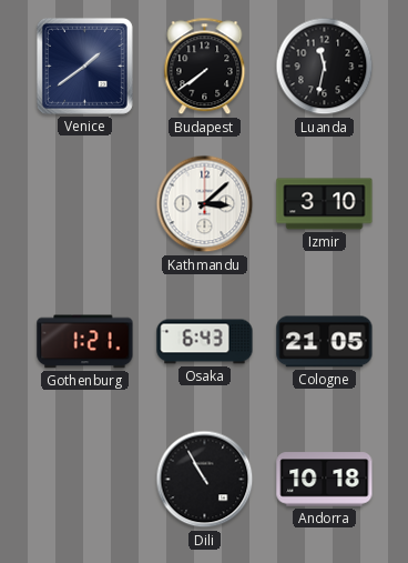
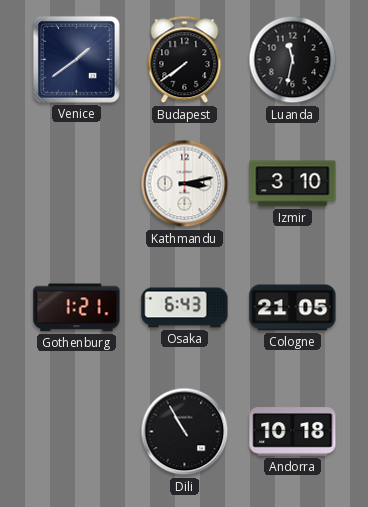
Kathmandu: 3:08 -> 3:13
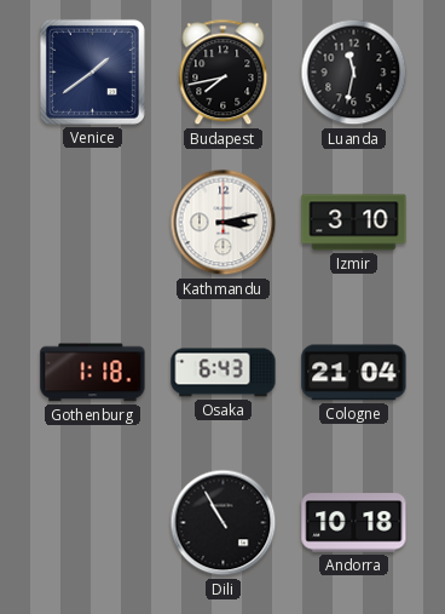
Budapest: 7:39 -> 7:43
Gothenburg: 1:21 -> 1:18
Cologne: 21:05 -> 21:04
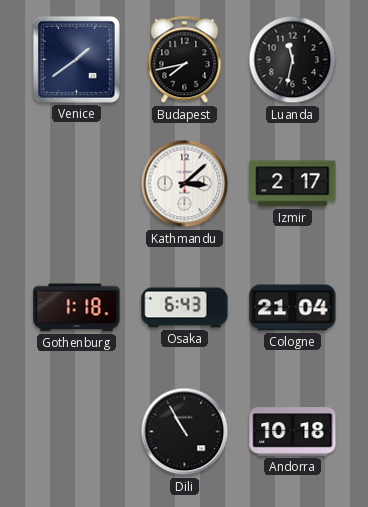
Kathmandu: 3:13 -> 3:08
Izmir: 3:10 -> 2:17
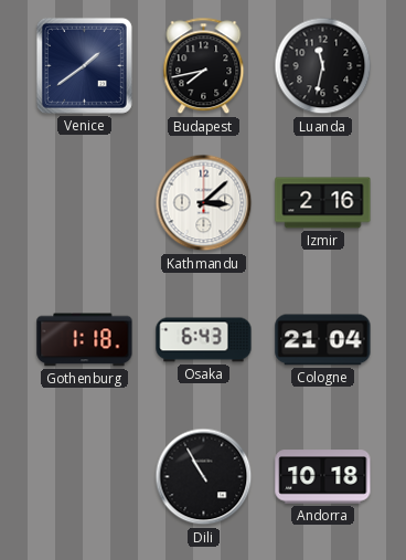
Izmir: 2:17 -> 2:16
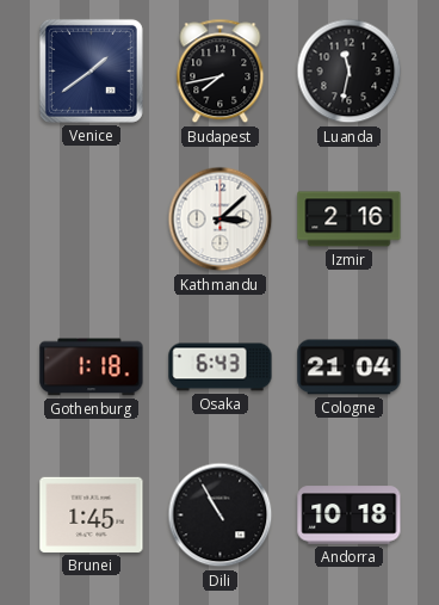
Brunei: none -> 1:45
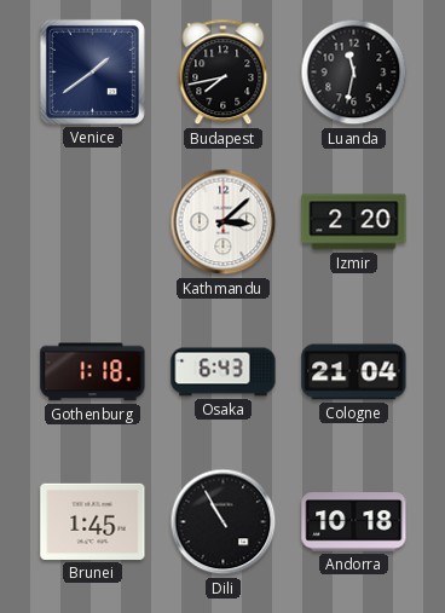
Izmir: 2:16 -> 2:20
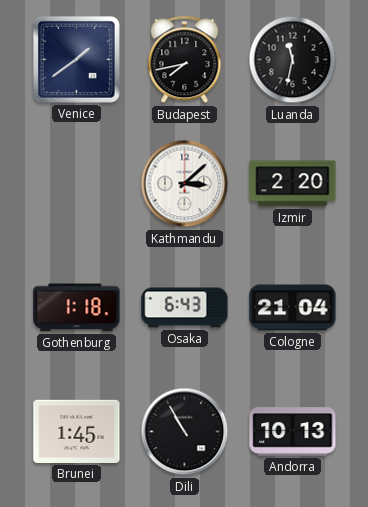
Andorra: 10:18 -> 10:13
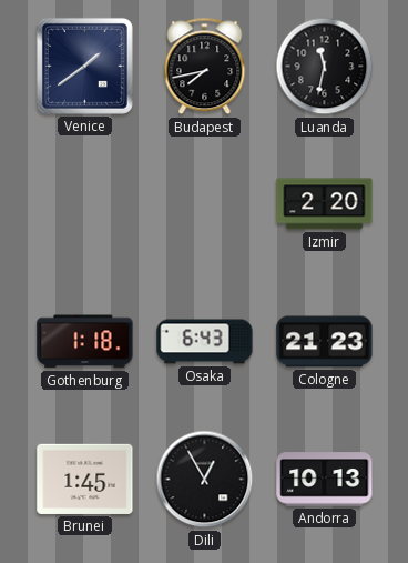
Kathmandu: 3:08 -> none
Cologne: 21:04 -> 21:23
Dili: 10:55 -> 12:55
